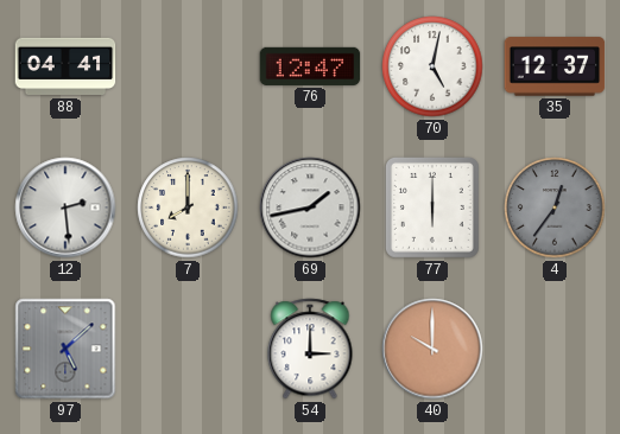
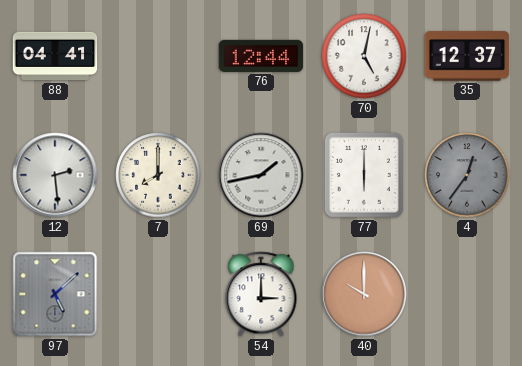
76: 12:47 -> 12:44
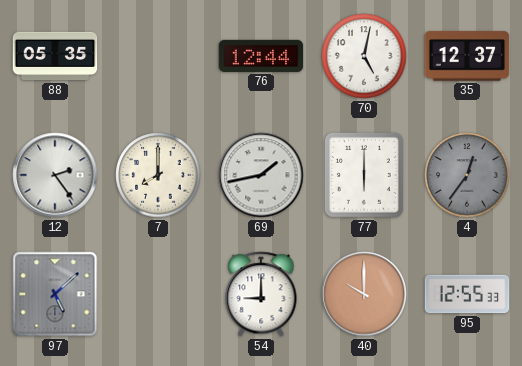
88: 04:41 -> 05:35
12: 2:29 -> 2:24
54: 3:00 -> 9:00
95: none -> 12:55
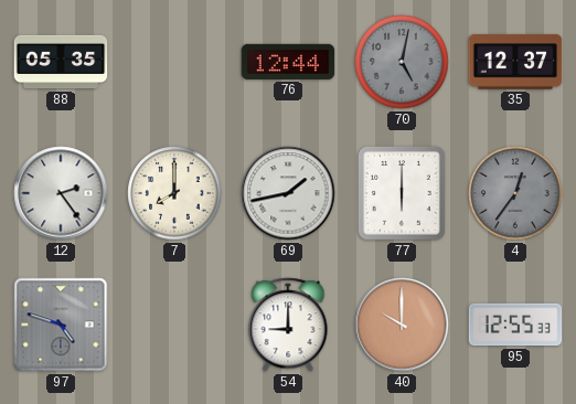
70 dial: white -> grey
97: 5:08 -> 4:48
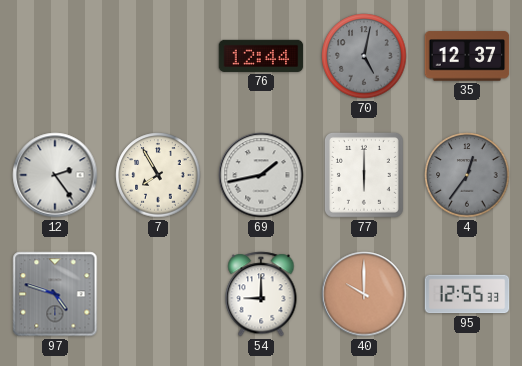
88: 05:35 -> none
7: 8:00 -> 7:55
